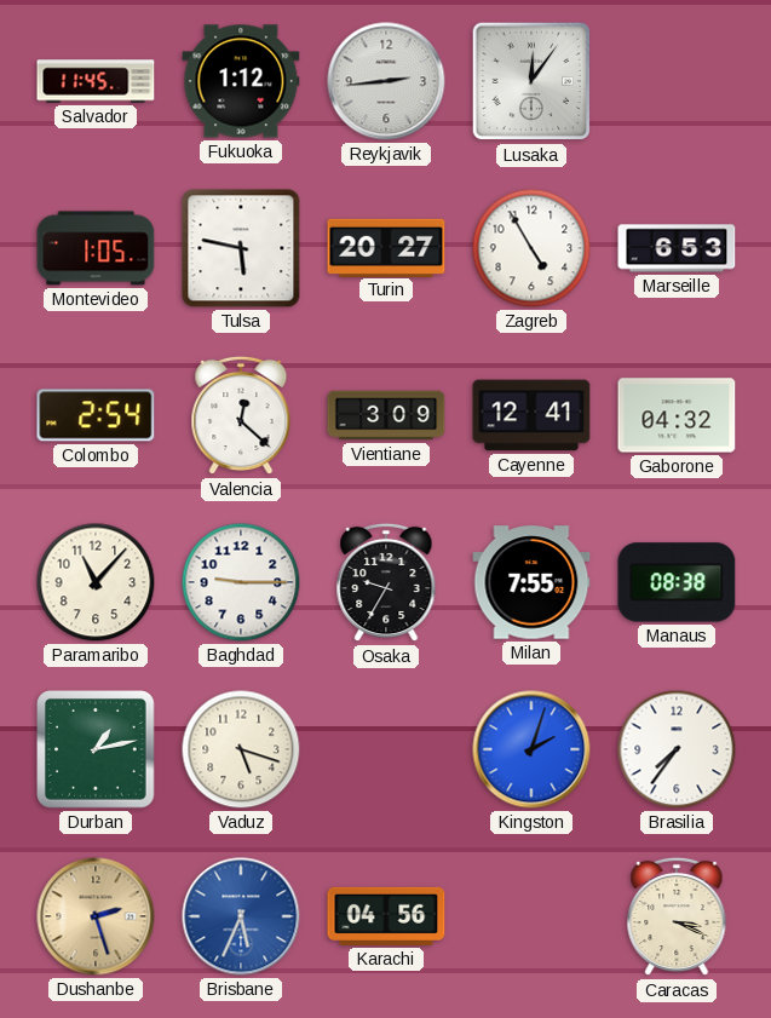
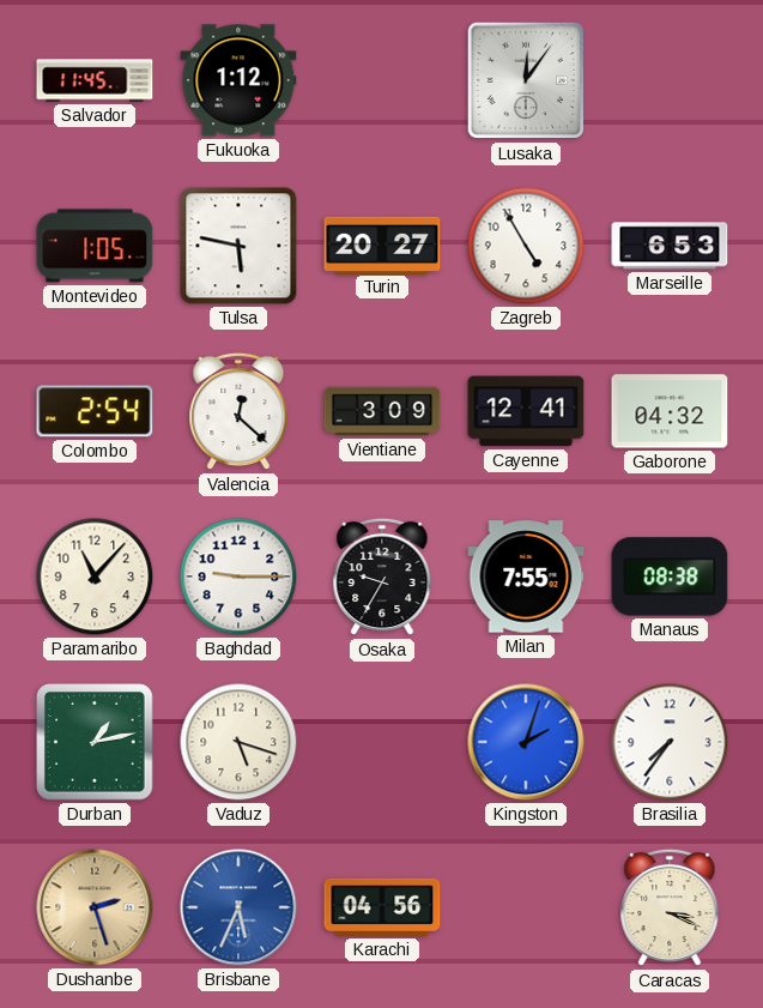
Reykjavik: 2:44 -> none
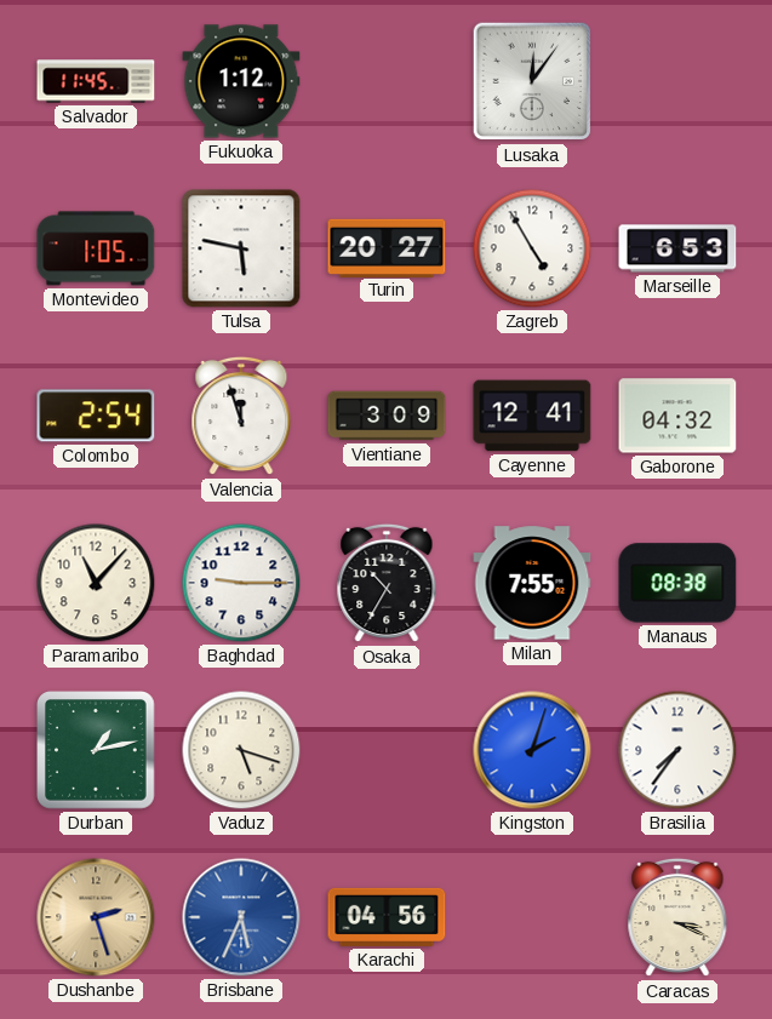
Valencia: 12:22 -> 11:57
Osaka: 9:35 -> 10:35
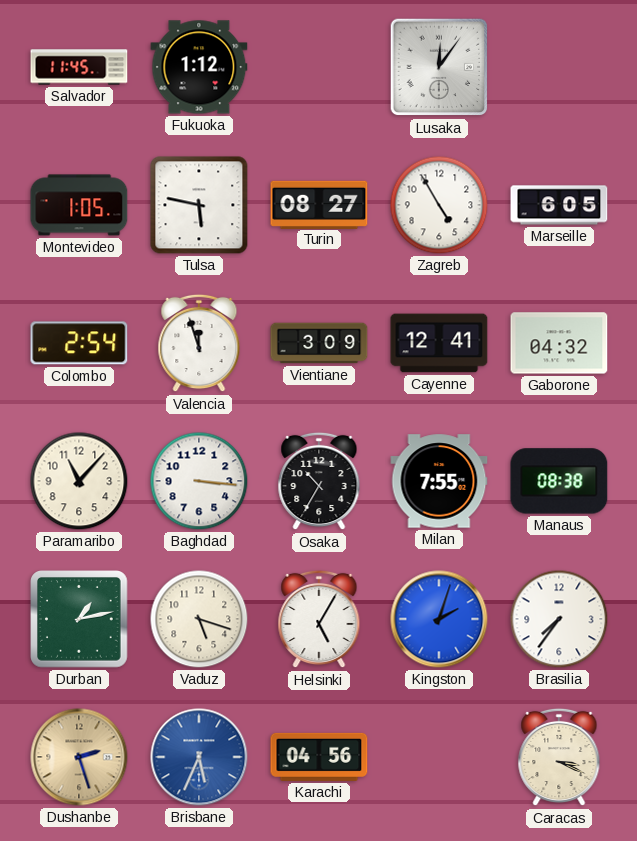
Turin: 20:27 -> 08:27
Marseille: 6:53 -> 6:05
Baghdad: 9:15 -> 3:16
Helsinki: none -> 5:05
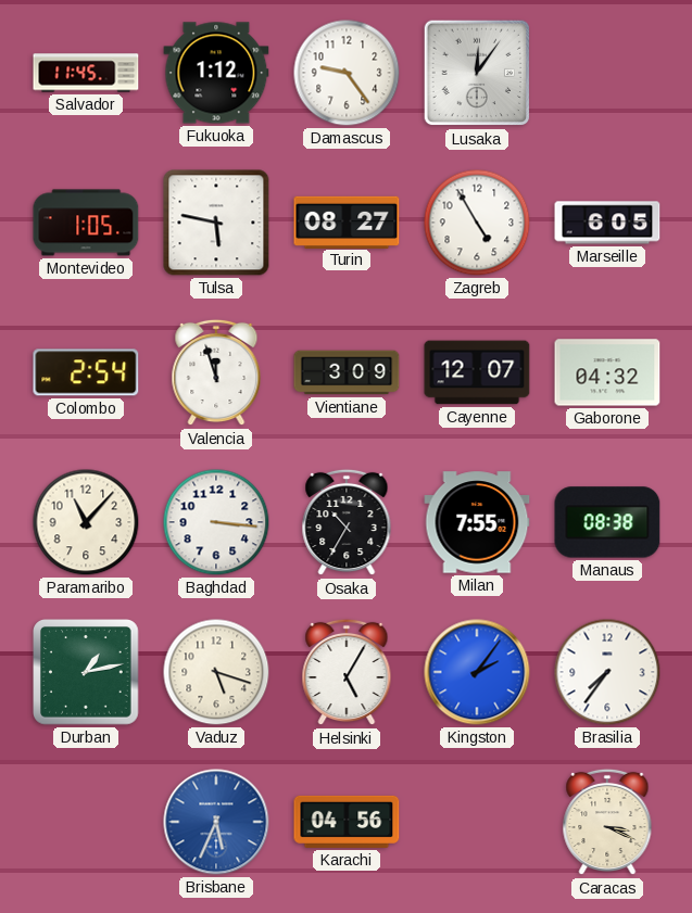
Damascus: none -> 9:24
Cayenne: 12:41 -> 12:07
Kingston: 2:03 -> 2:06
Dushanbe: 2:27 -> none
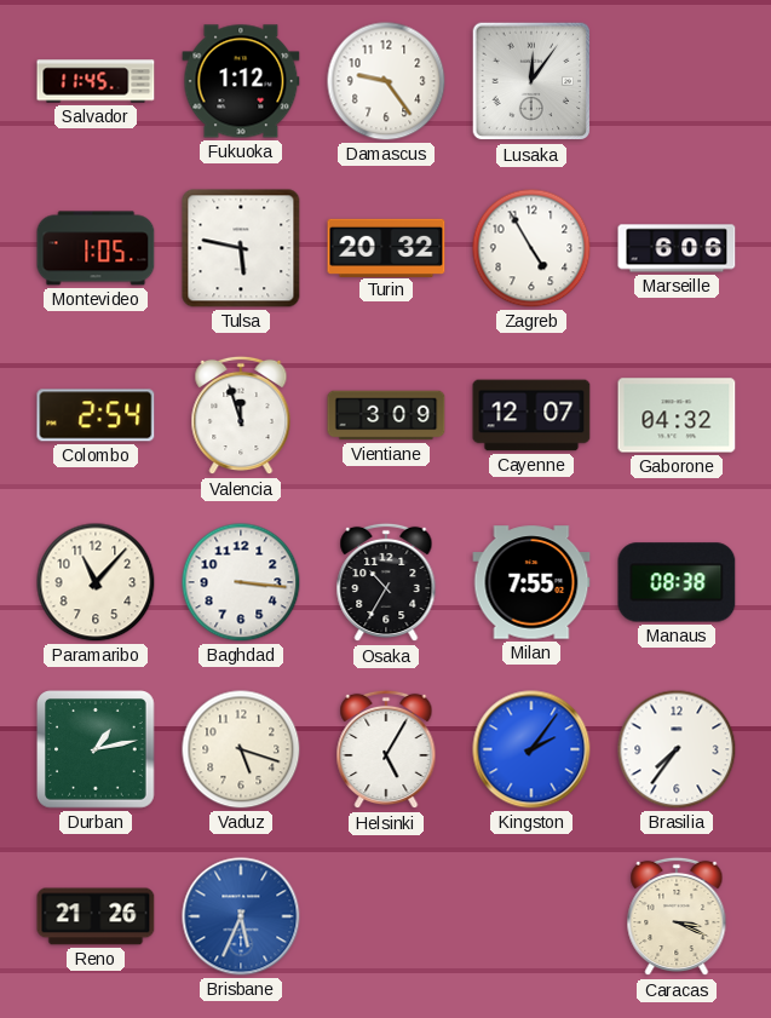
Turin: 08:27 -> 20:32
Marseille: 6:05 -> 6:06
Reno: none -> 21:26
Karachi: 04:56 -> none
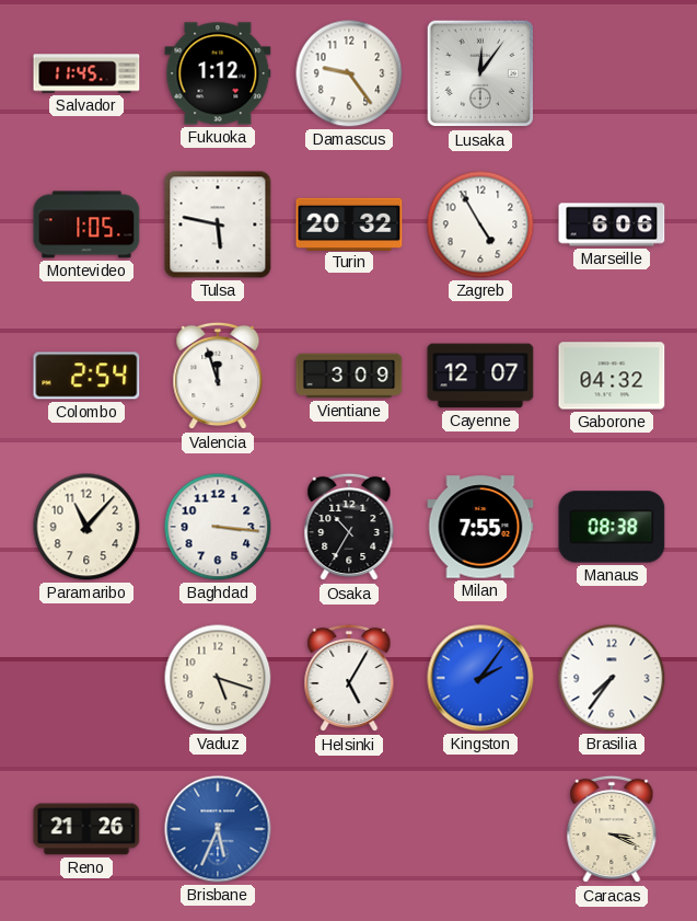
Durban: 1:13 -> none
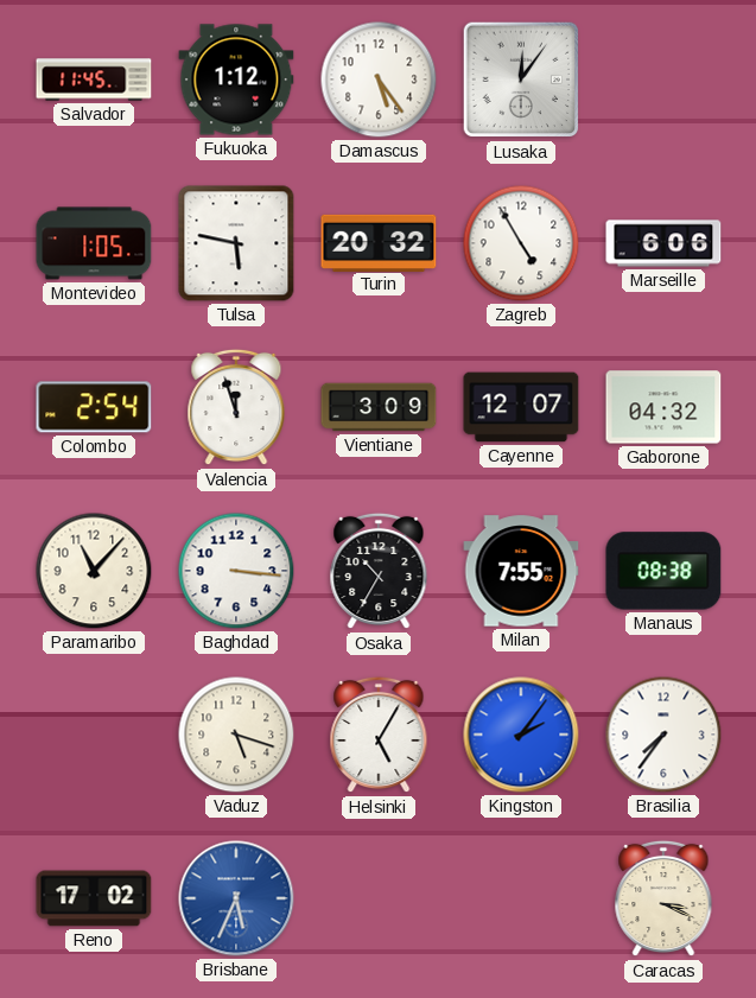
Damascus: 9:24 -> 5:24
Reno: 21:26 -> 17:02
